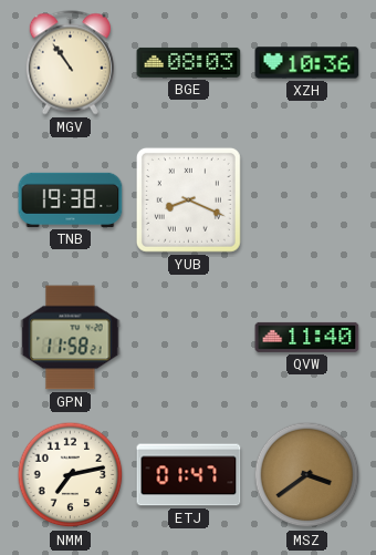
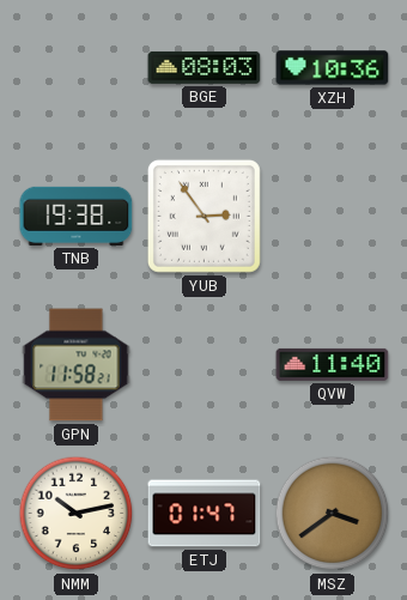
MGV: 10:54 -> none
YUB: 8:19 -> 2:54
NMM: 7:13 -> 10:13
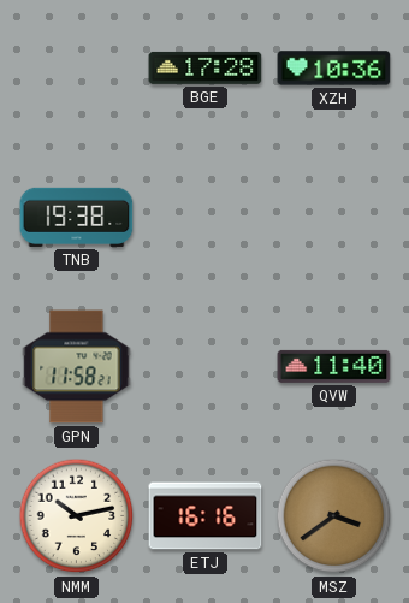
BGE: 08:03 -> 17:28
YUB: 2:54 -> none
ETJ: 01:47 -> 16:16
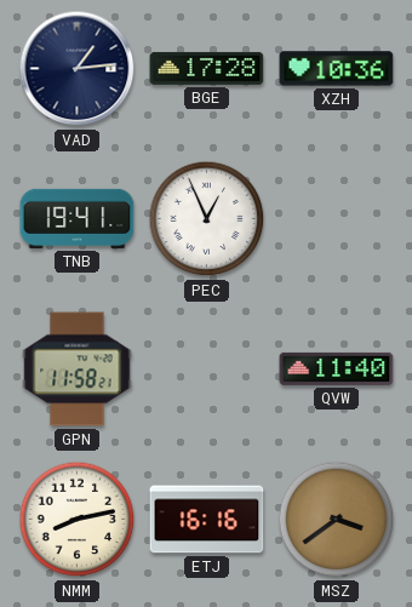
VAD: none -> 1:14
TNB: 19:38 -> 19:41
PEC: none -> 12:56
NMM: 10:13 -> 8:13
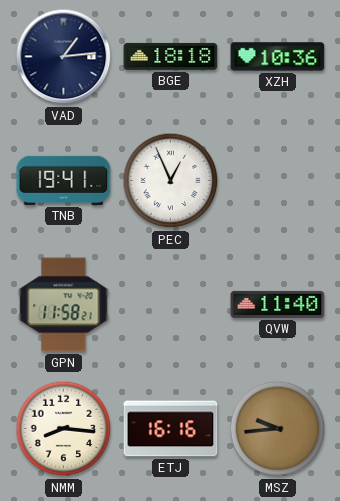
BGE: 17:28 -> 18:18
NMM: 8:13 -> 8:16
MSZ: 3:39 -> 9:44
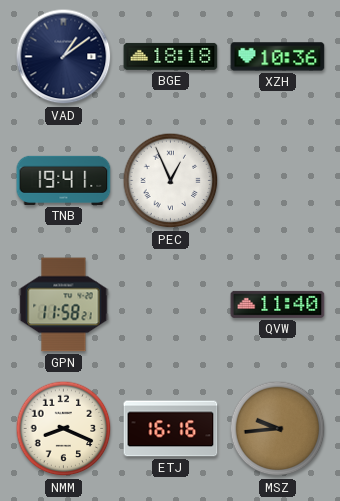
VAD: 1:14 -> 1:09
NMM: 8:16 -> 8:19
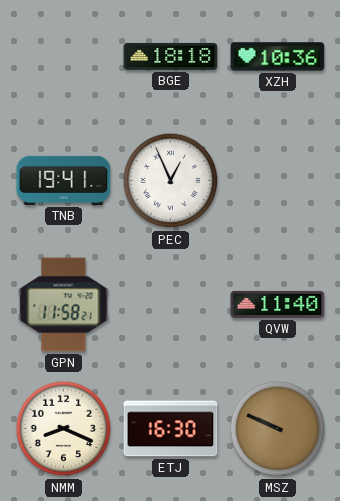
VAD: 1:09 -> none
ETJ: 16:16 -> 16:30
MSZ: 9:44 -> 9:49
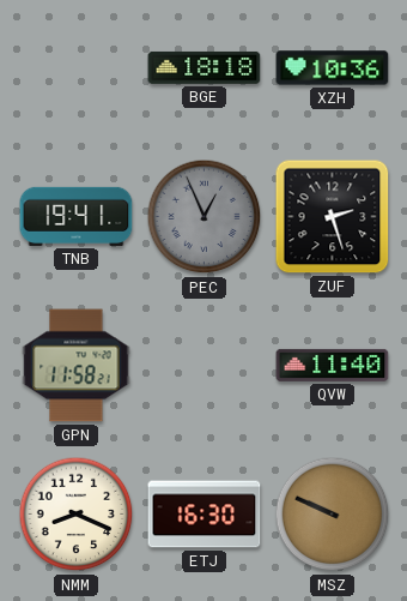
PEC dial: white -> grey
ZUF: none -> 2:27
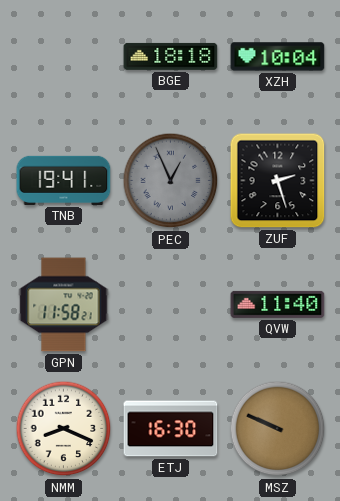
XZH: 10:36 -> 10:04
